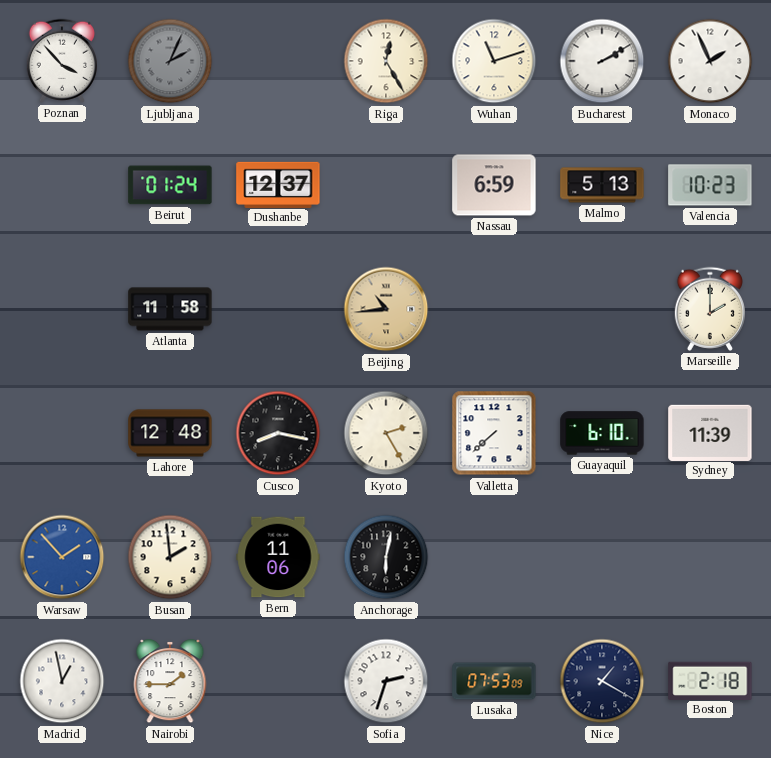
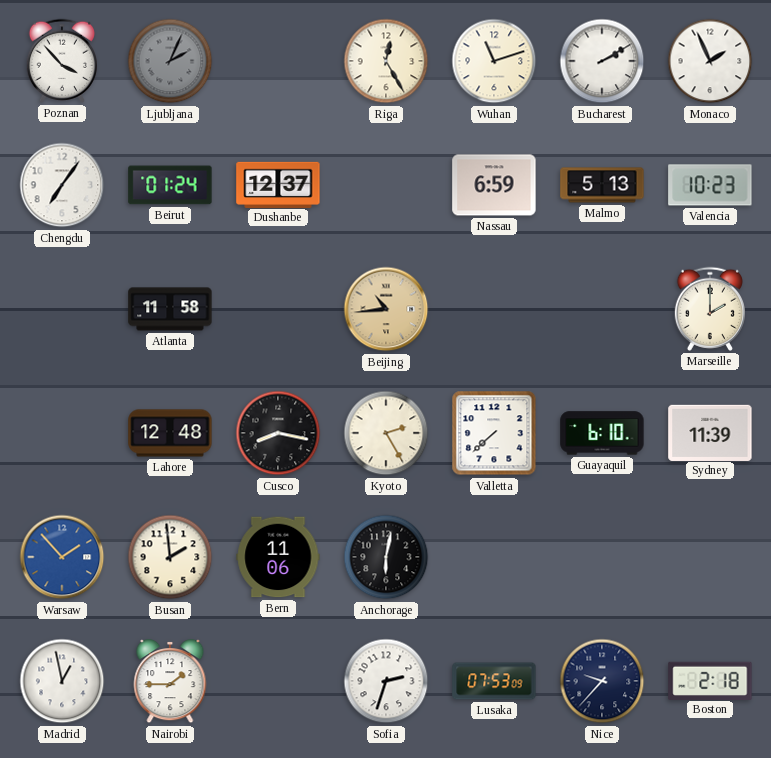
Chengdu: none -> 7:06
Nice: 1:20 -> 9:37
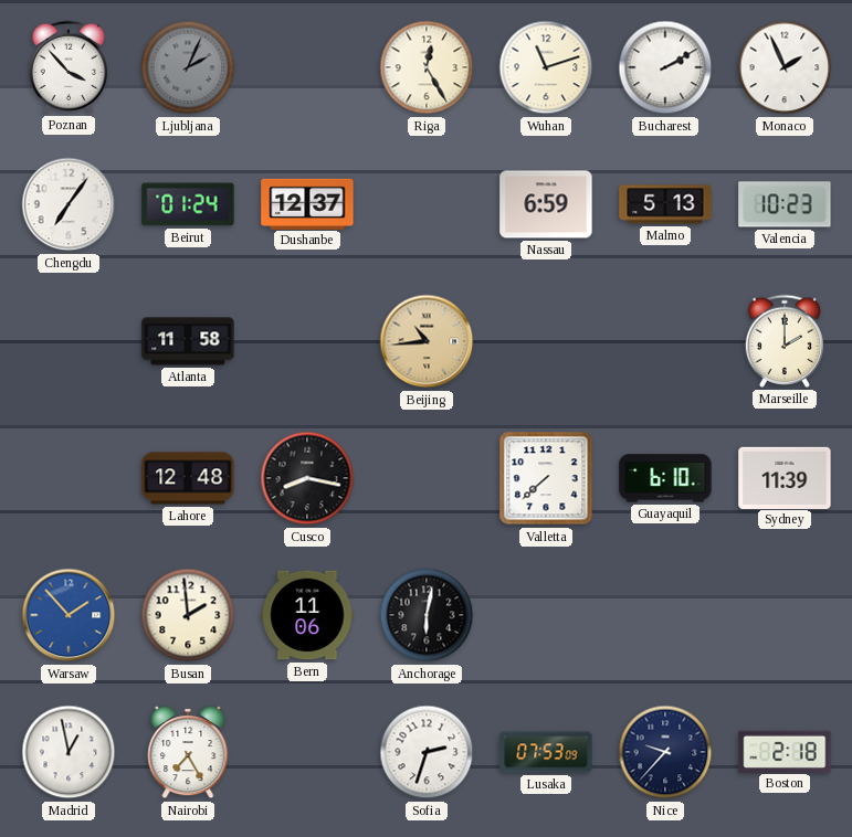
Kyoto: 2:25 -> none
Nairobi: 1:45 -> 7:25
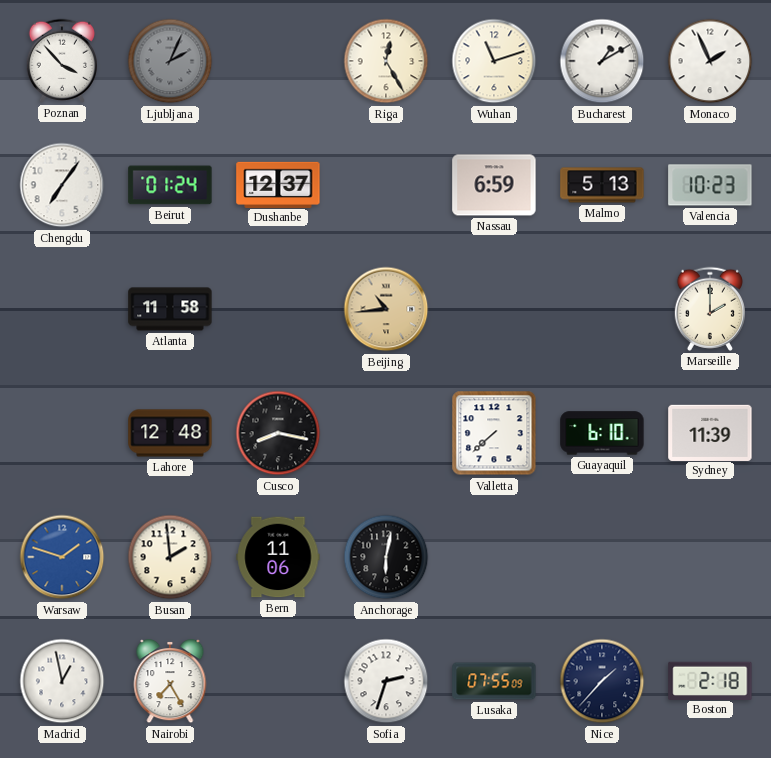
Bucharest: 2:10 -> 1:10
Warsaw: 1:53 -> 1:48
Lusaka: 07:53 -> 07:55
Nice: 9:37 -> 1:37
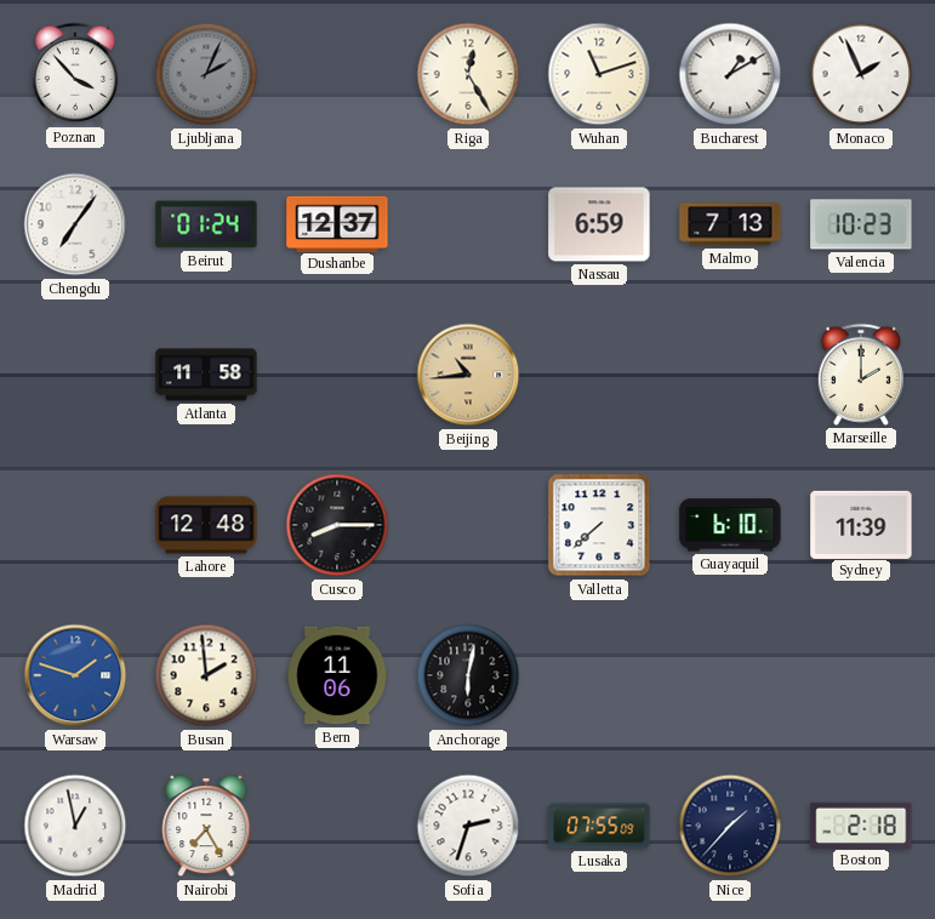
Malmo: 5:13 -> 7:13
Cusco: 8:17 -> 8:15
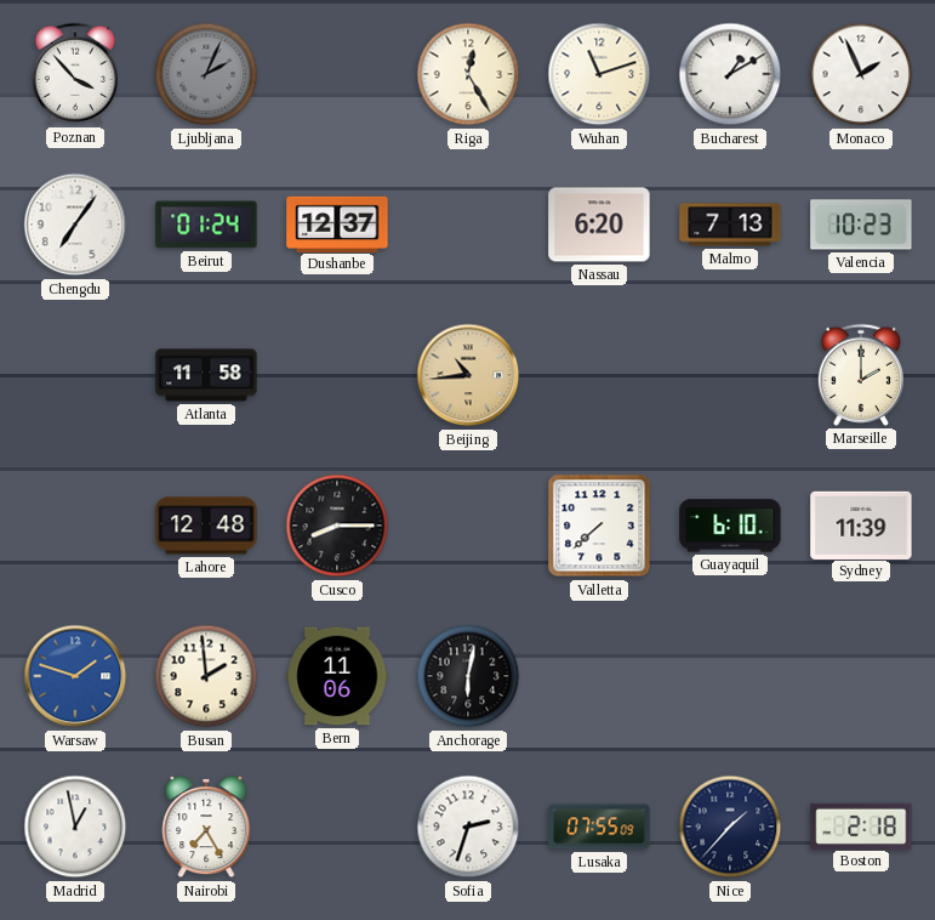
Nassau: 6:59 -> 6:20
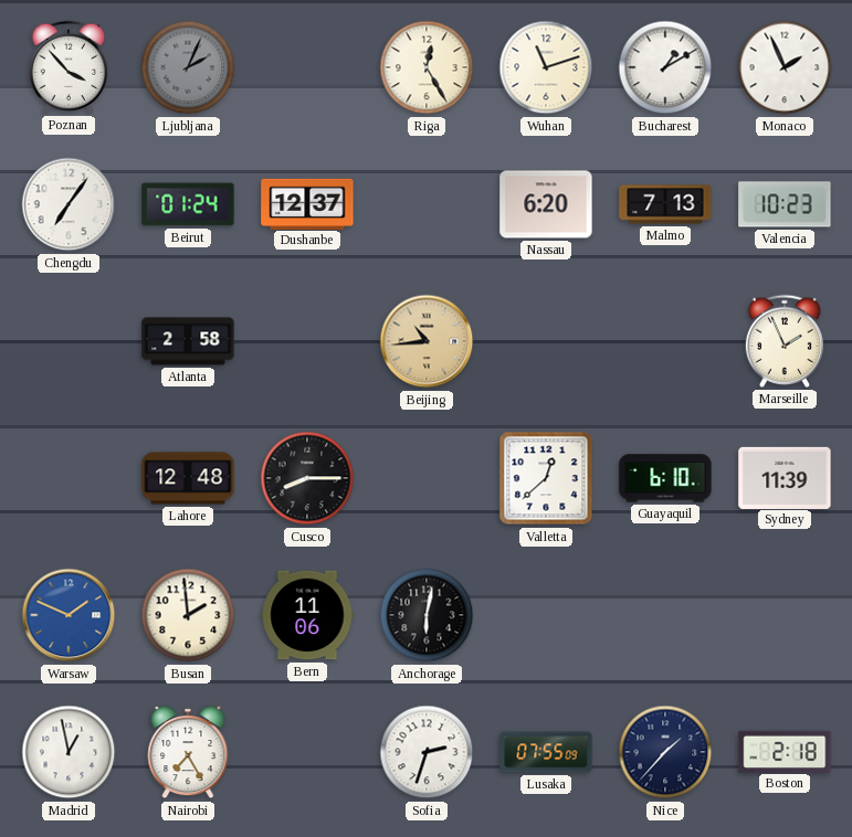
Atlanta: 11:58 -> 2:58
Marseille: 2:00 -> 1:56
Valletta: 7:38 -> 12:38
Warsaw: 1:48 -> 1:49
